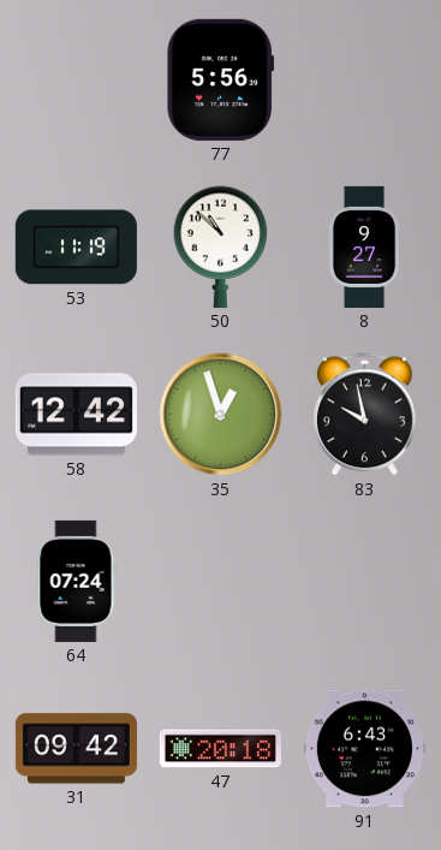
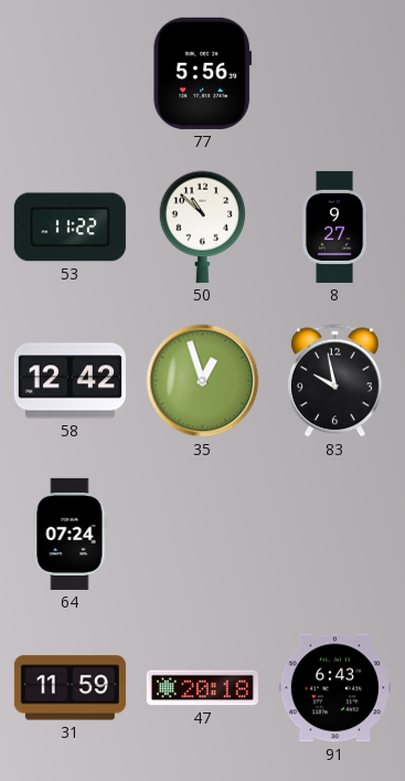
53: 11:19 -> 11:22
31: 09:42 -> 11:59
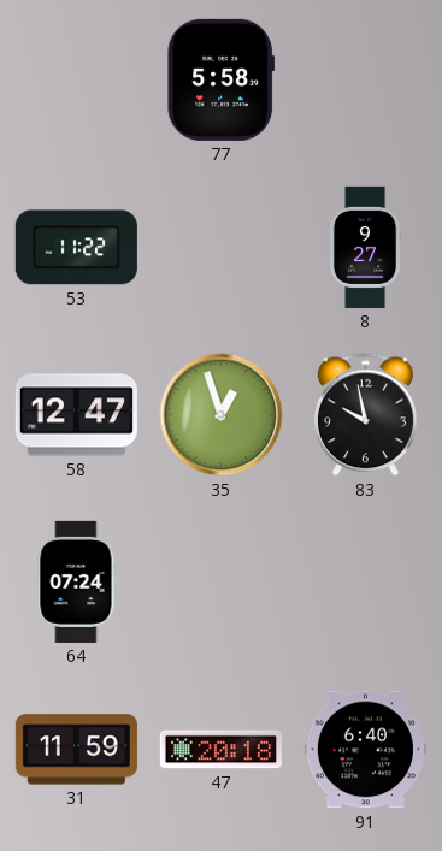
77: 5:56 -> 5:58
50: 10:52 -> none
58: 12:42 -> 12:47
91: 6:43 -> 6:40
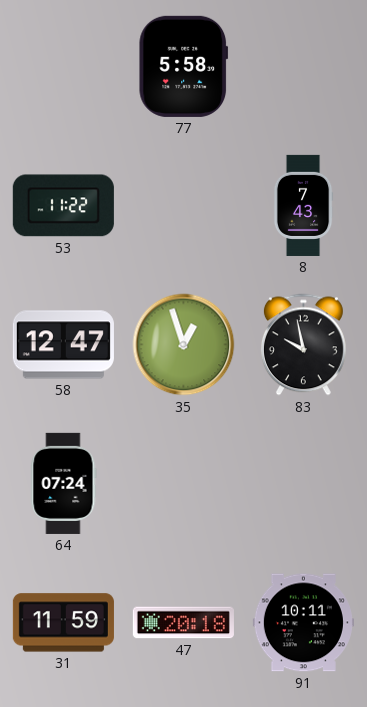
8: 9:27 -> 7:43
91: 6:40 -> 10:11
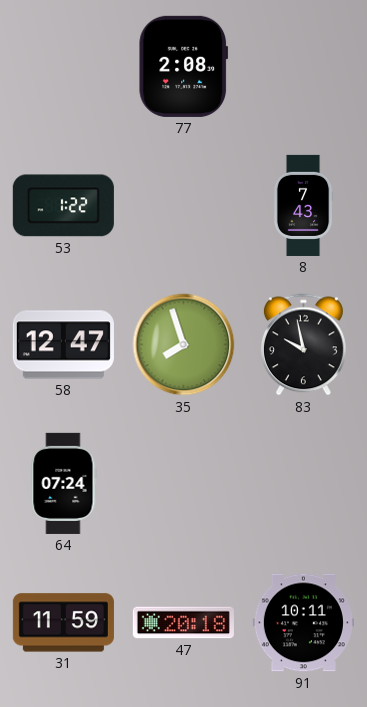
77: 5:58 -> 2:08
53: 11:22 -> 1:22
35: 12:57 -> 7:57
